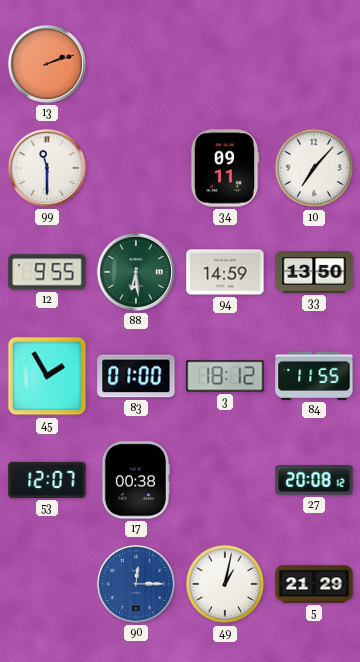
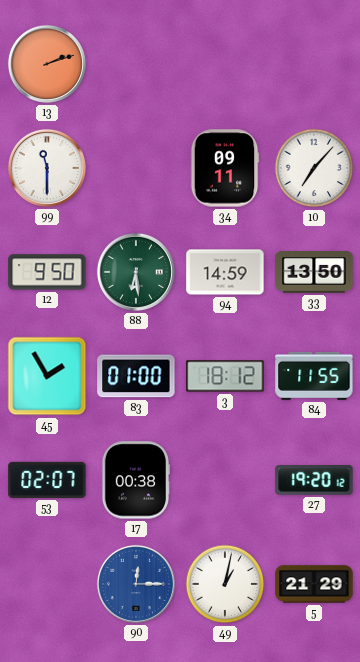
12: 9:55 -> 9:50
53: 12:07 -> 02:07
27: 20:08 -> 19:20
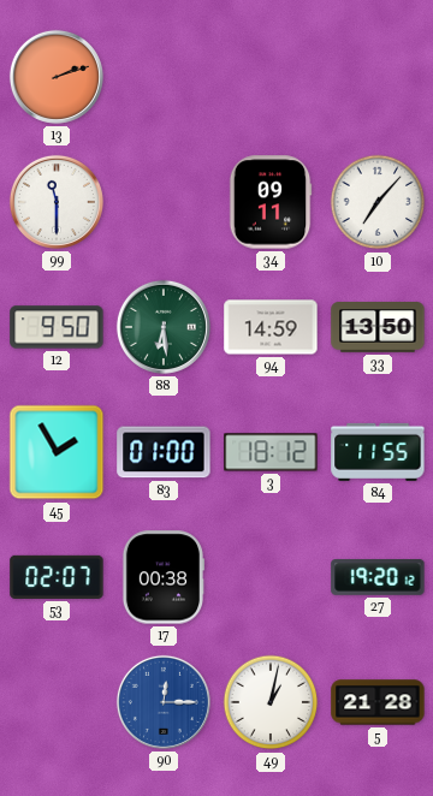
5: 21:29 -> 21:28
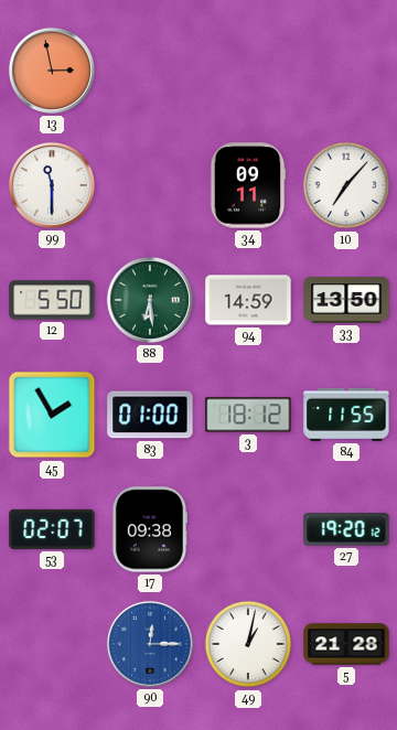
13: 2:12 -> 2:58
12: 9:50 -> 5:50
17: 00:38 -> 09:38
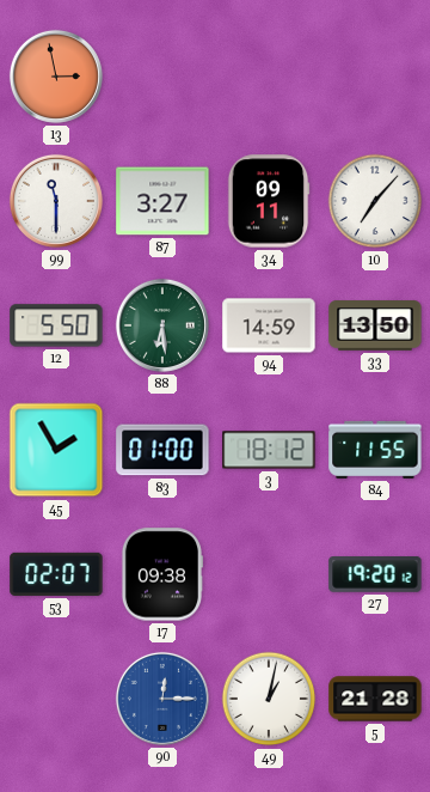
87: none -> 3:27
